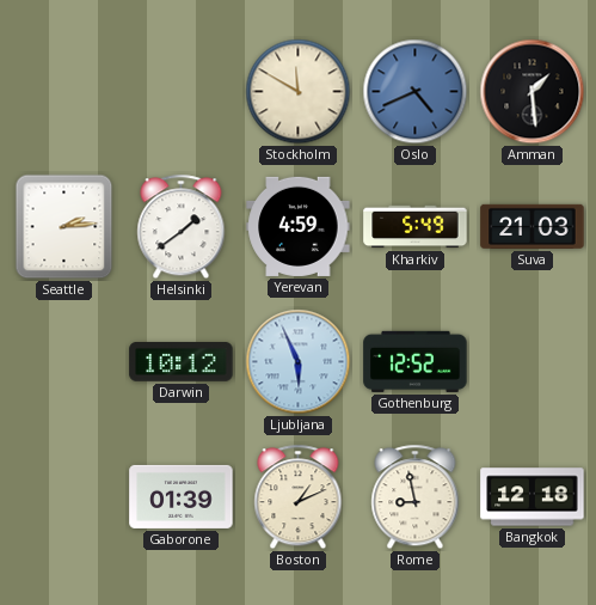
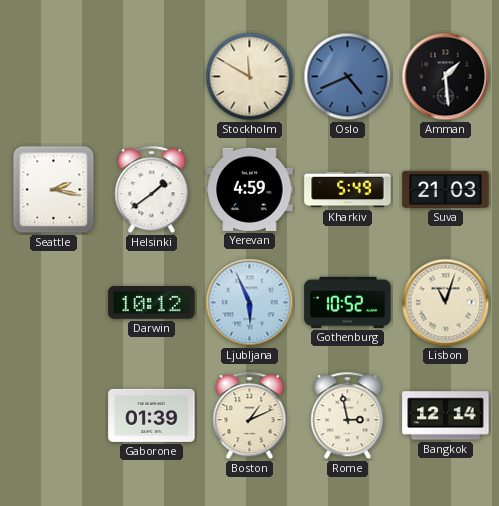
Seattle: 2:14 -> 2:17
Gothenburg: 12:52 -> 10:52
Lisbon: none -> 11:03
Rome: 8:58 -> 2:58
Bangkok: 12:18 -> 12:14
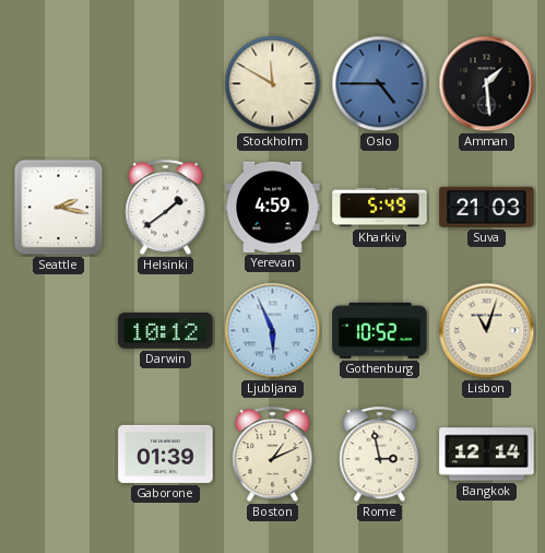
Oslo: 4:41 -> 4:45
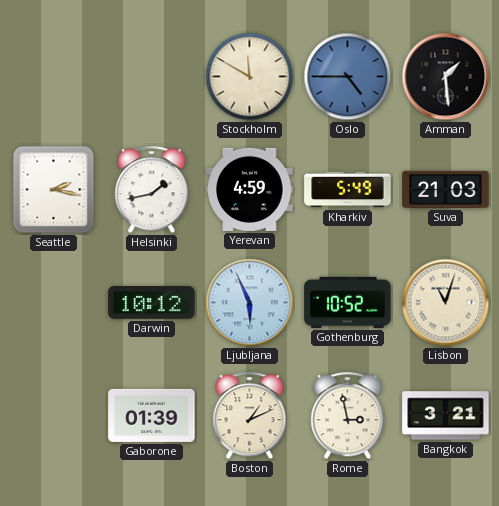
Helsinki: 1:39 -> 1:43
Bangkok: 12:14 -> 3:21
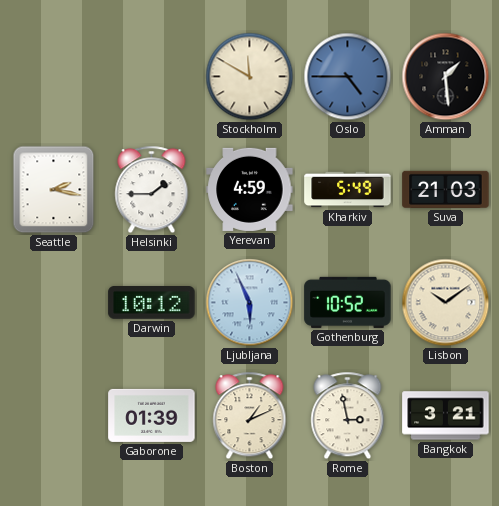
Helsinki: 1:43 -> 1:45
Lisbon: 11:03 -> 10:09
